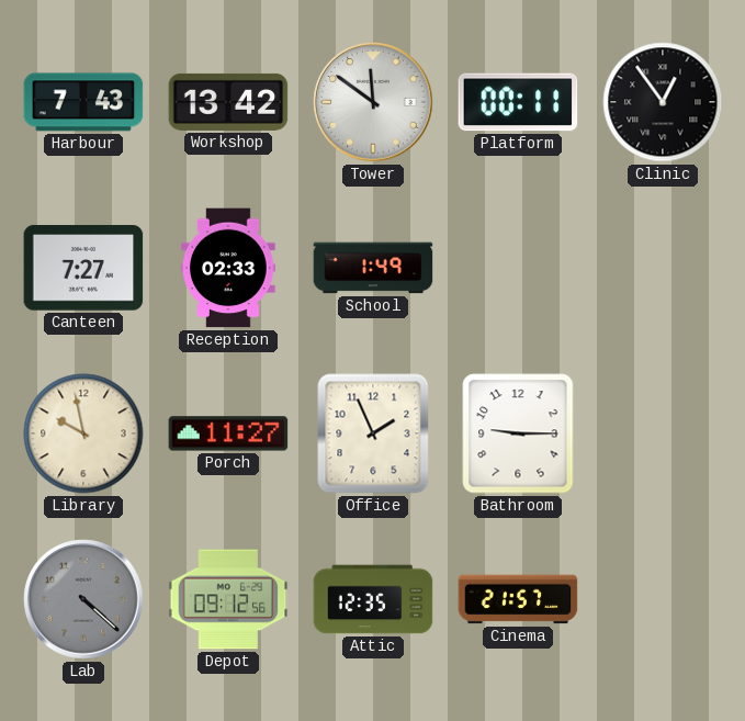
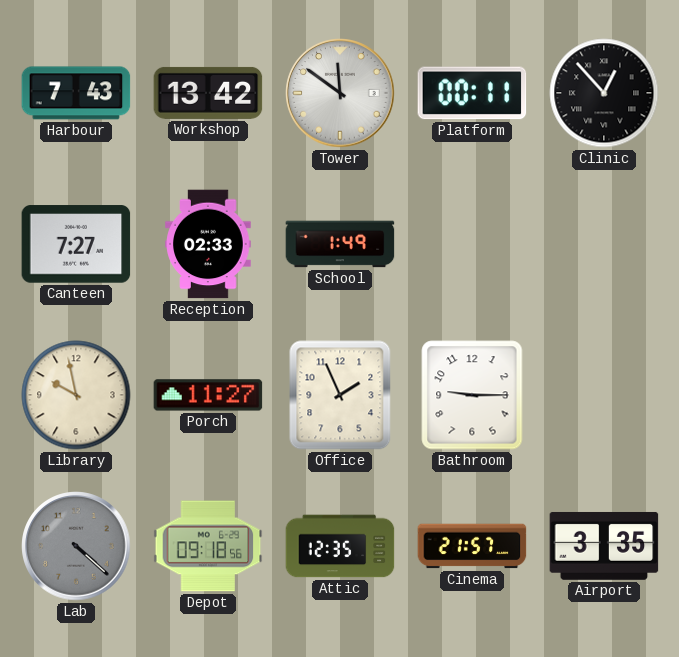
Clinic: 12:54 -> 12:53
Depot: 09:12 -> 09:18
Airport: none -> 3:35
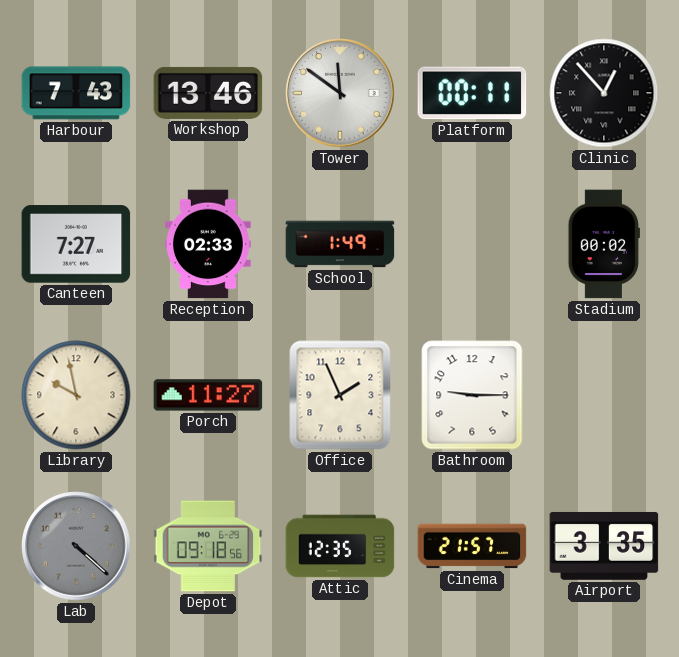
Workshop: 13:42 -> 13:46
Stadium: none -> 00:02
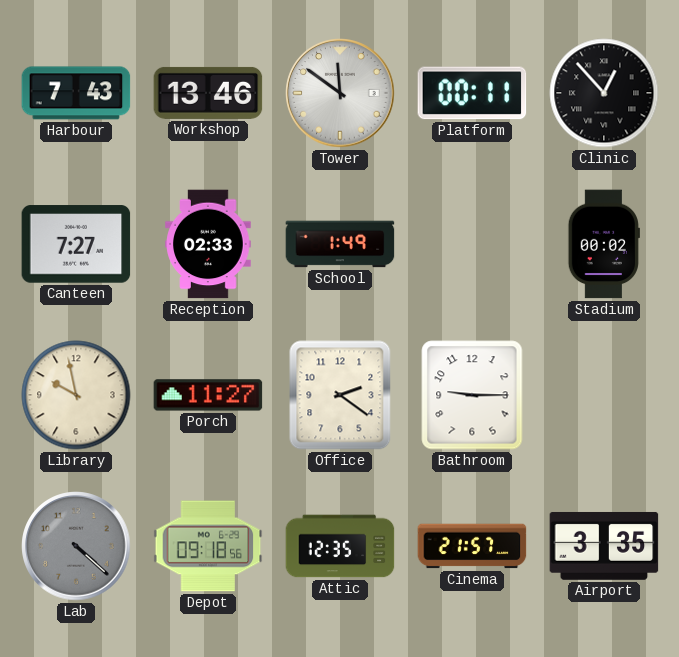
Office: 1:56 -> 2:21
